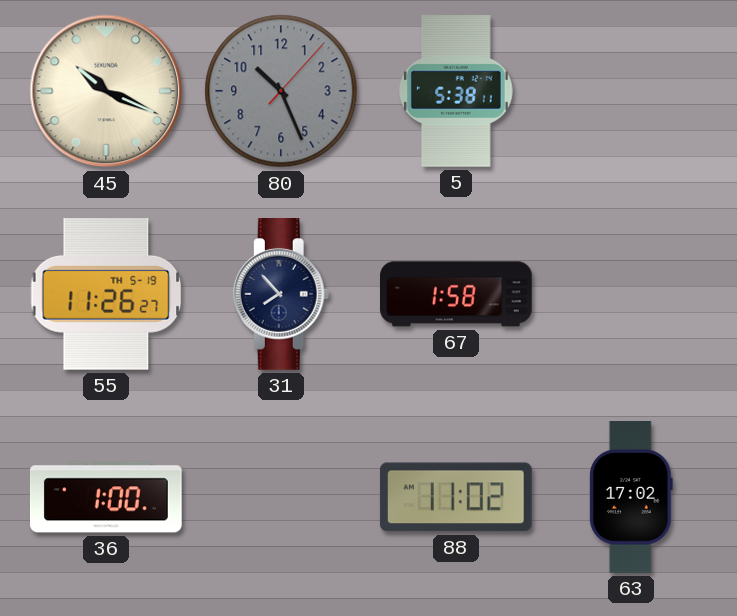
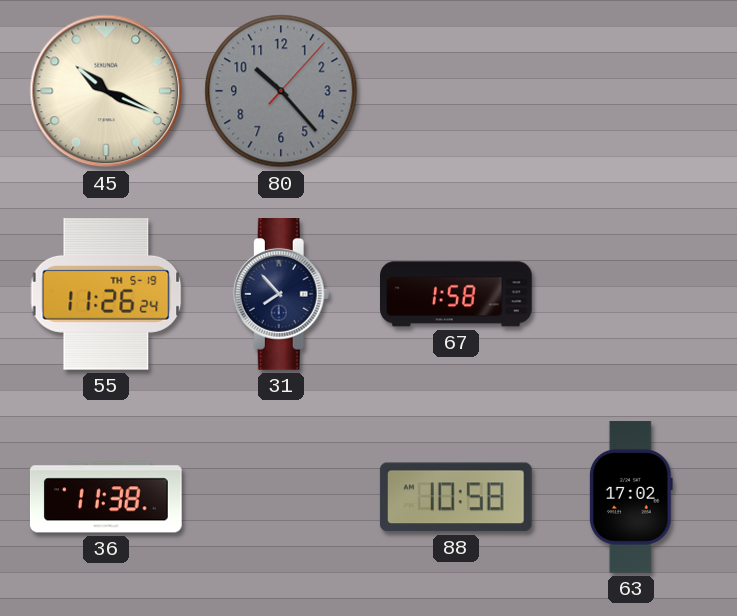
80: 10:26 -> 10:23
5: 5:38 -> none
55: 11:26:27 -> 11:26:24
36: 1:00 -> 11:38
88: 11:02 -> 10:58
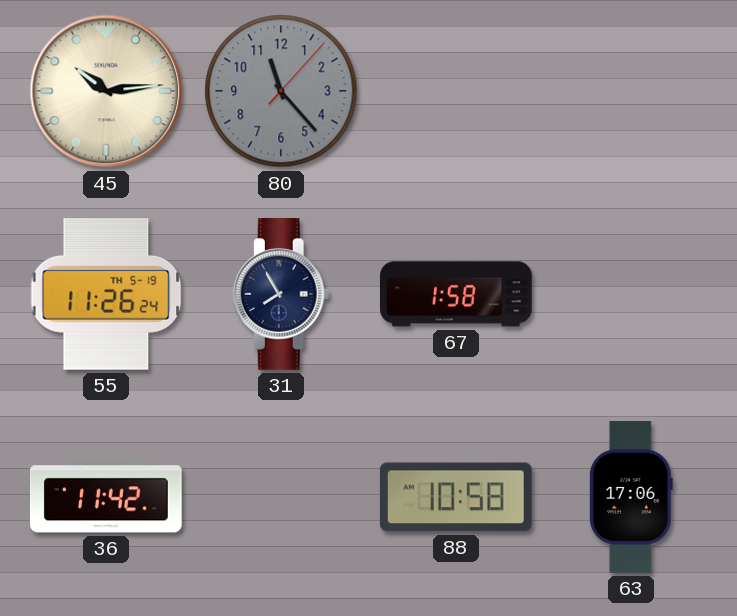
45: 10:19 -> 10:14
80: 10:23 -> 11:23
31: 7:53 -> 7:55
36: 11:38 -> 11:42
63: 17:02 -> 17:06
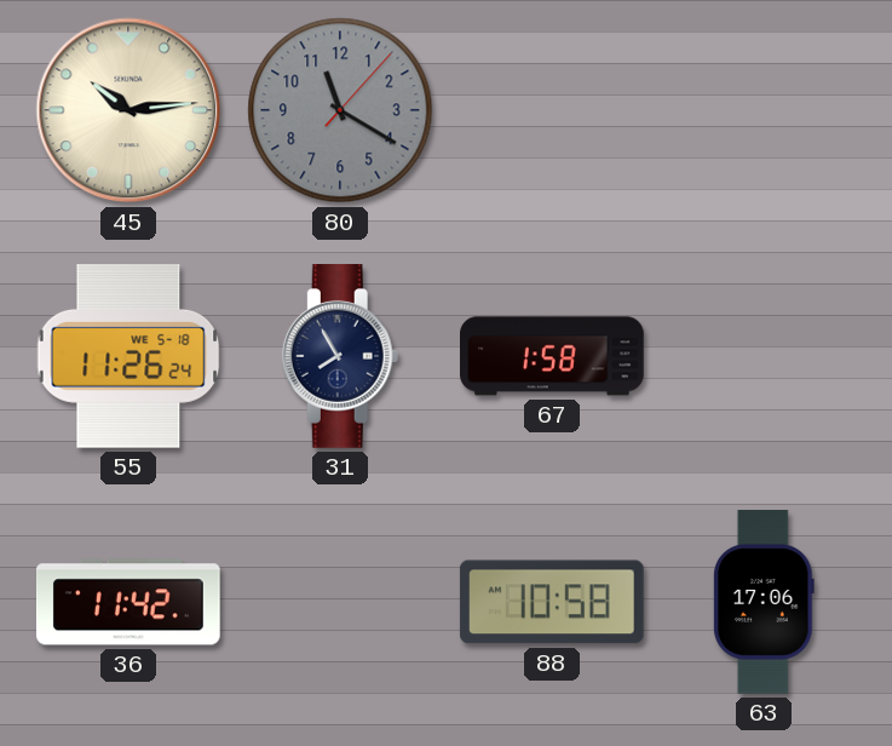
80: 11:23 -> 11:20
55 date: TH 5-19 -> WE 5-18
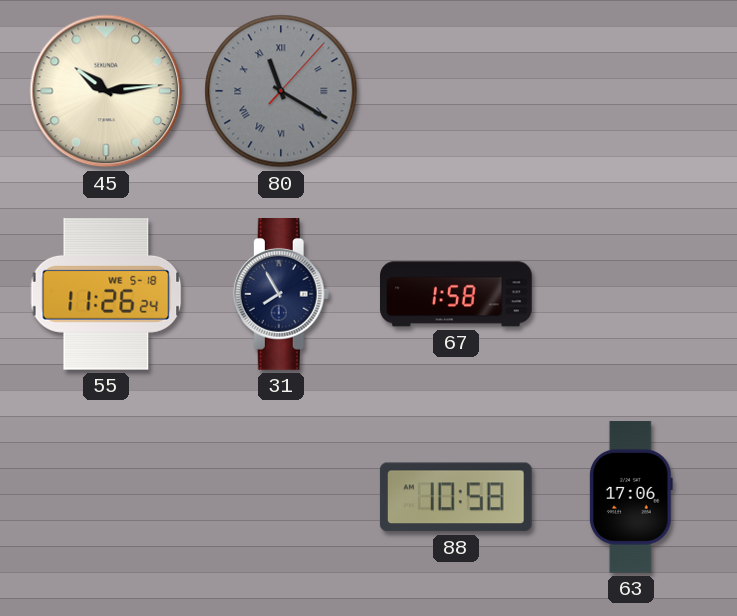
80 numerals: Arabic -> Roman
36: 11:42 -> none
